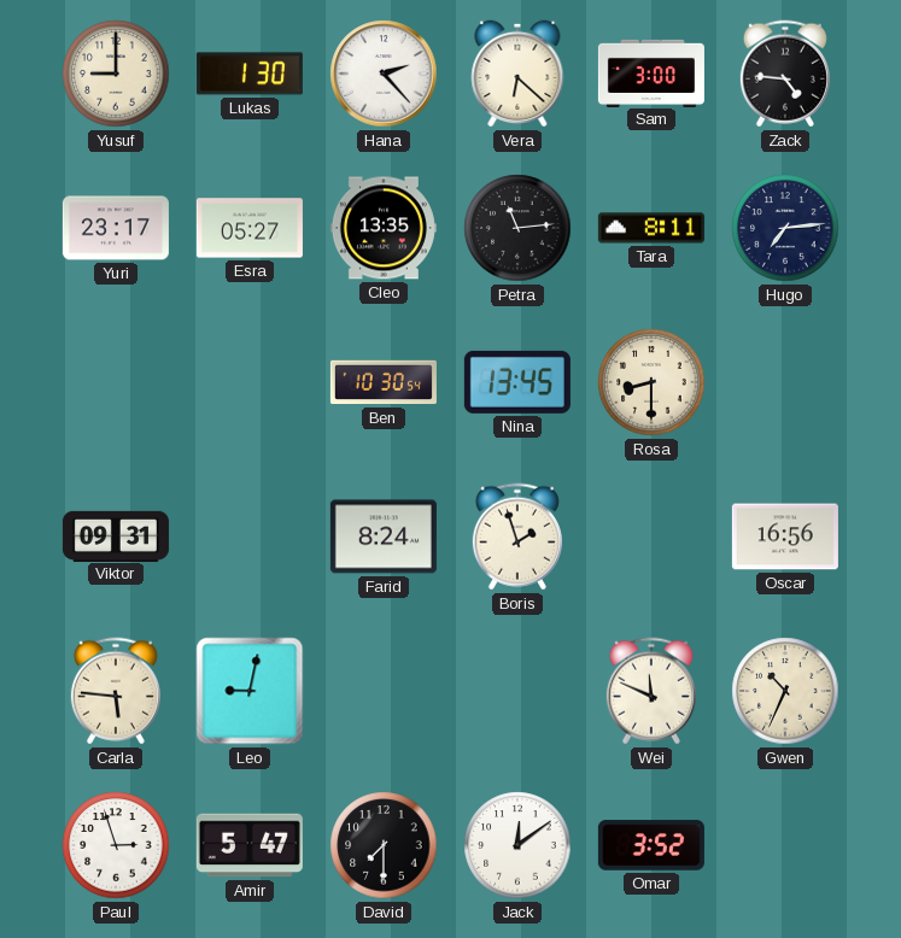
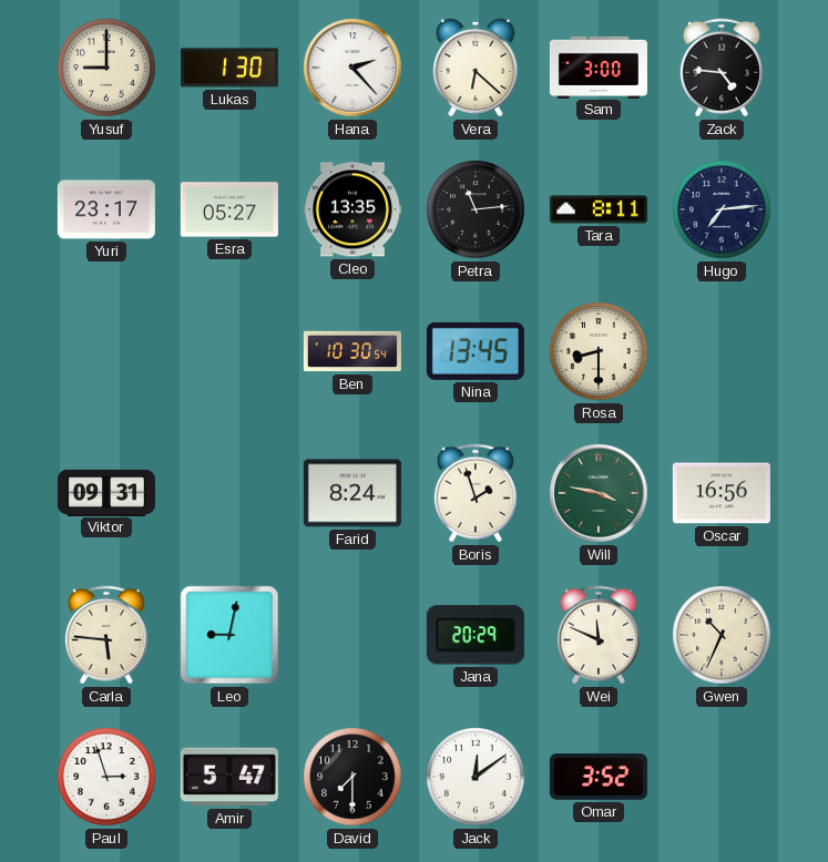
Will: none -> 3:47
Jana: none -> 20:29
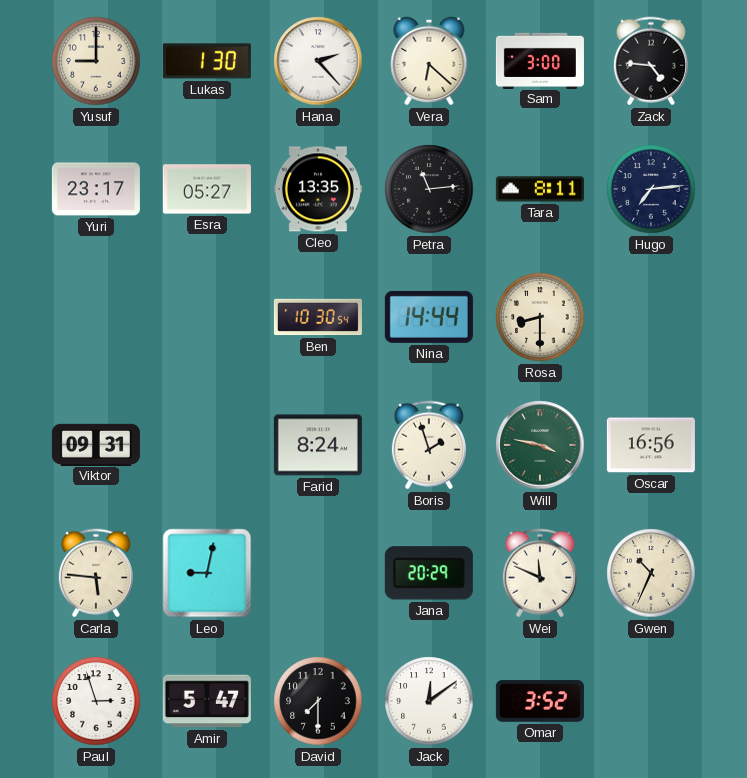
Nina: 13:45 -> 14:44
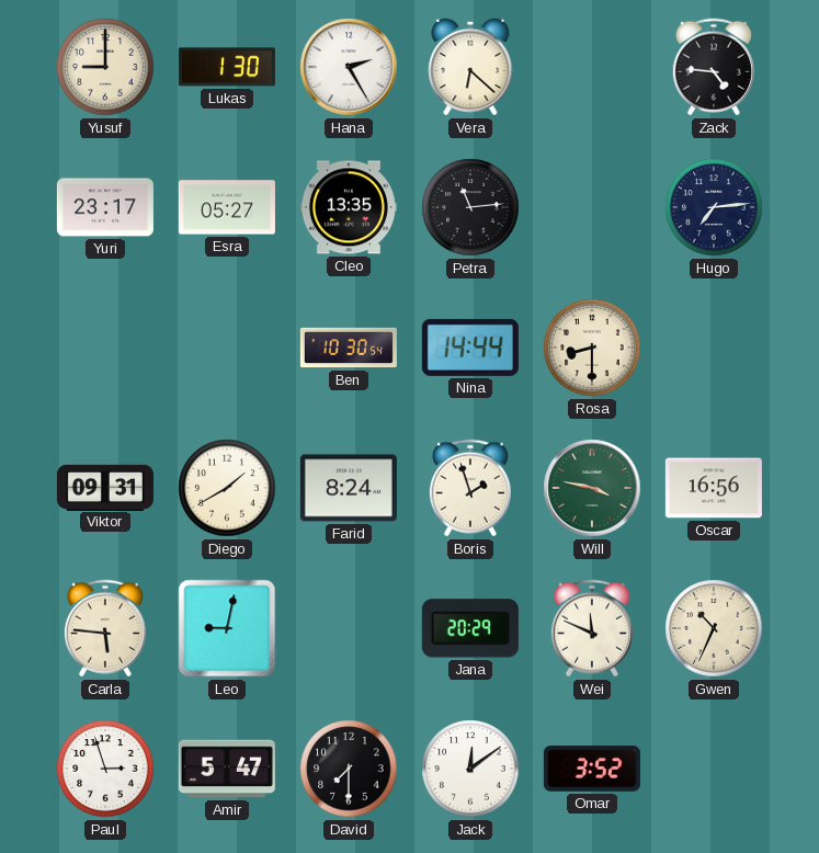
Hana: 2:23 -> 2:25
Sam: 3:00 -> none
Tara: 8:11 -> none
Diego: none -> 1:40
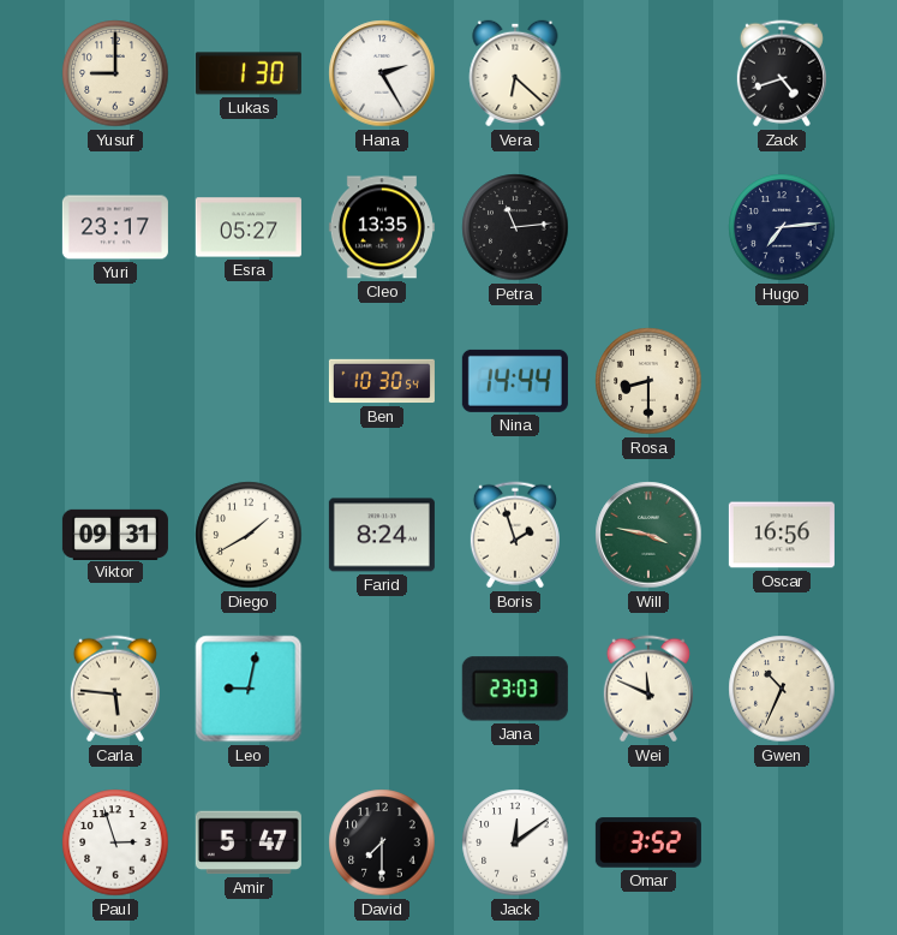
Zack: 4:46 -> 4:42
Jana: 20:29 -> 23:03
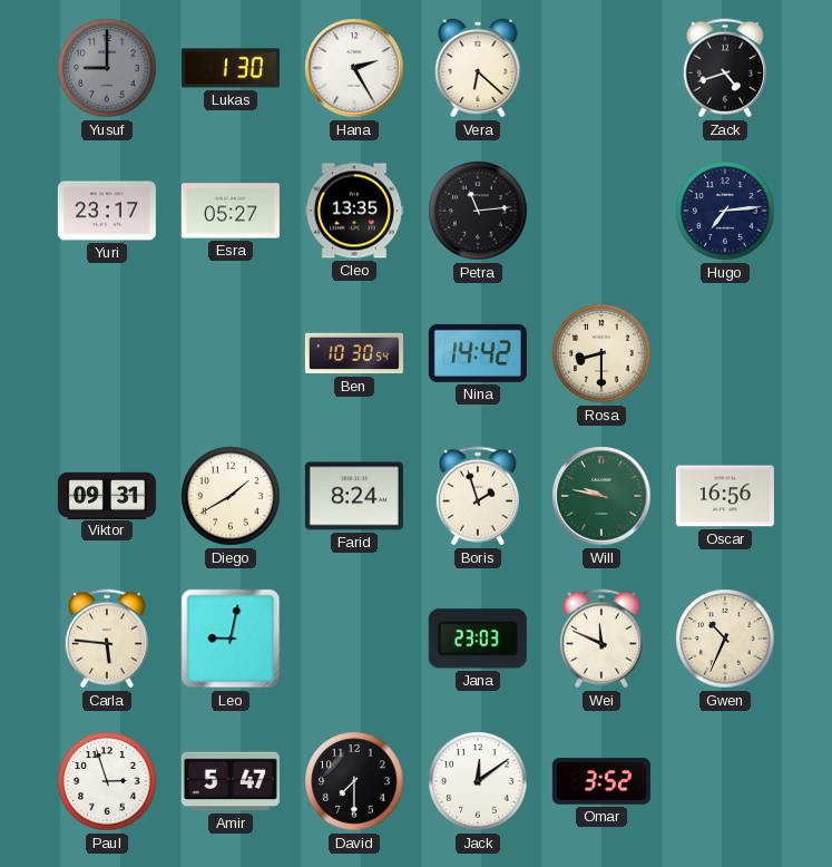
Yusuf dial: cream -> grey
Nina: 14:44 -> 14:42
Will: 3:47 -> 9:47
